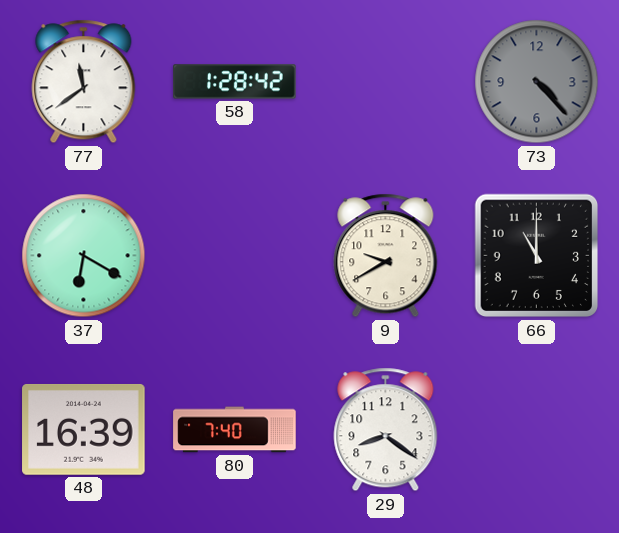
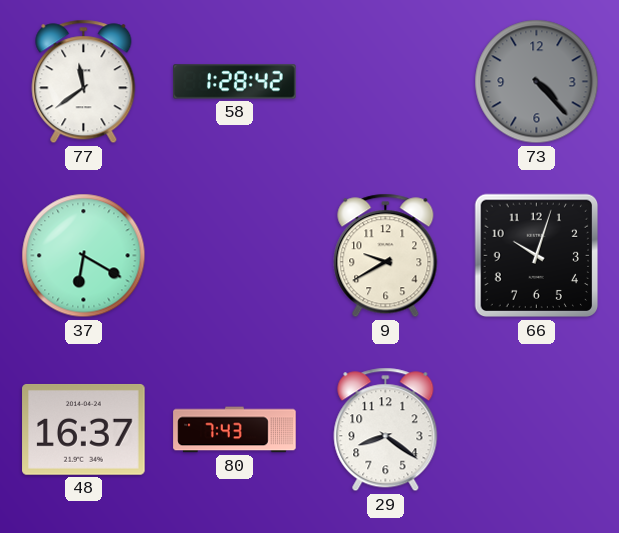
66: 11:00 -> 10:03
48: 16:39 -> 16:37
80: 7:40 -> 7:43
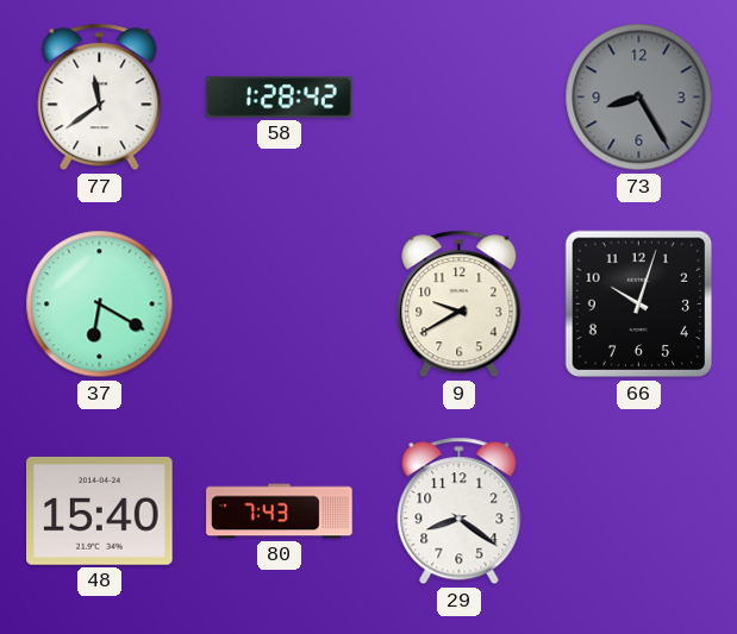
73: 4:23 -> 8:25
48: 16:37 -> 15:40
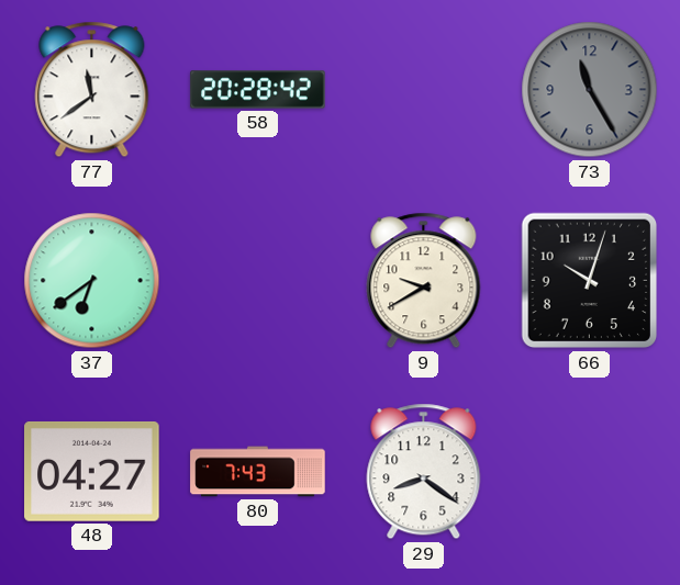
58: 1:28 -> 20:28
73: 8:25 -> 11:25
37: 6:20 -> 6:39
48: 15:40 -> 04:27
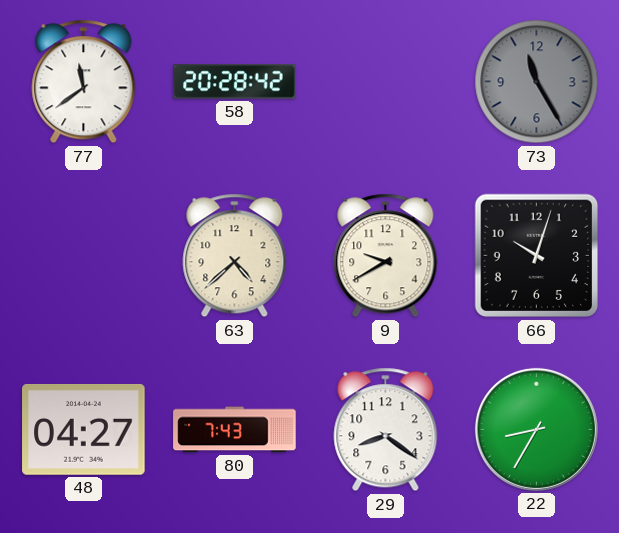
37: 6:39 -> none
63: none -> 4:38
22: none -> 8:35
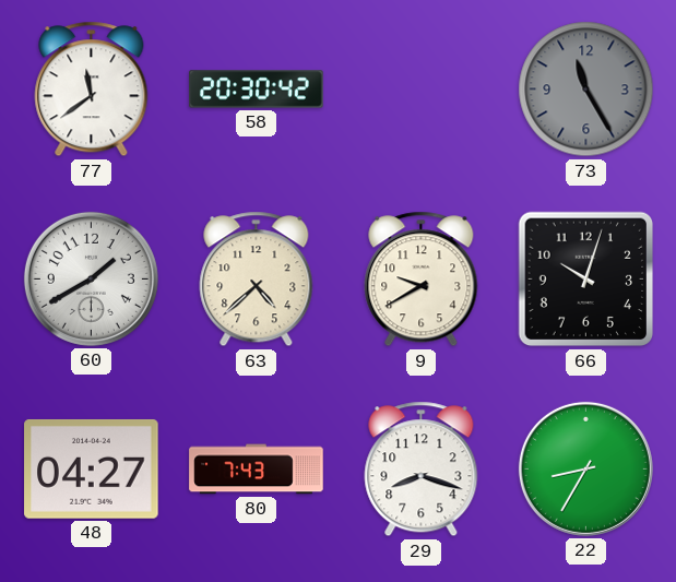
58: 20:28 -> 20:30
60: none -> 1:40
29: 8:21 -> 8:18
